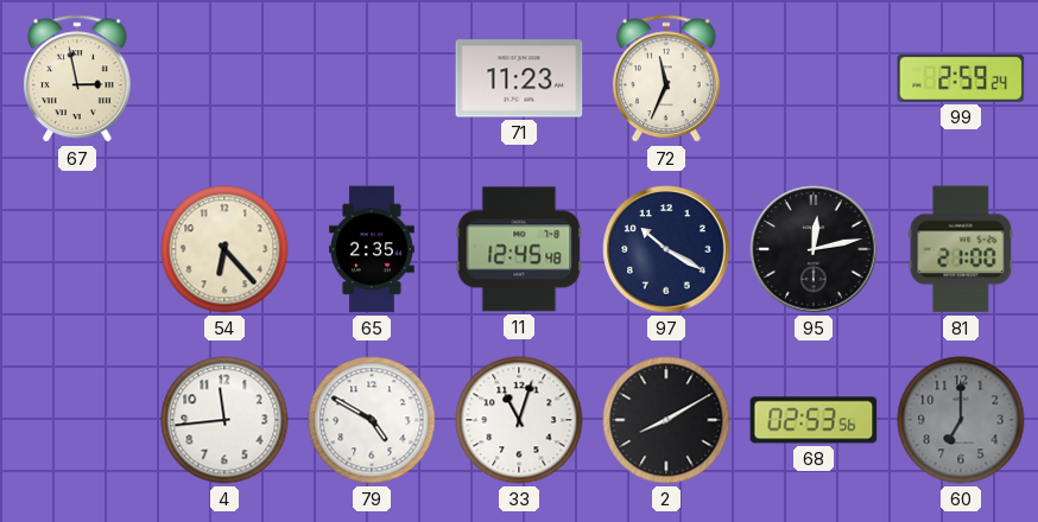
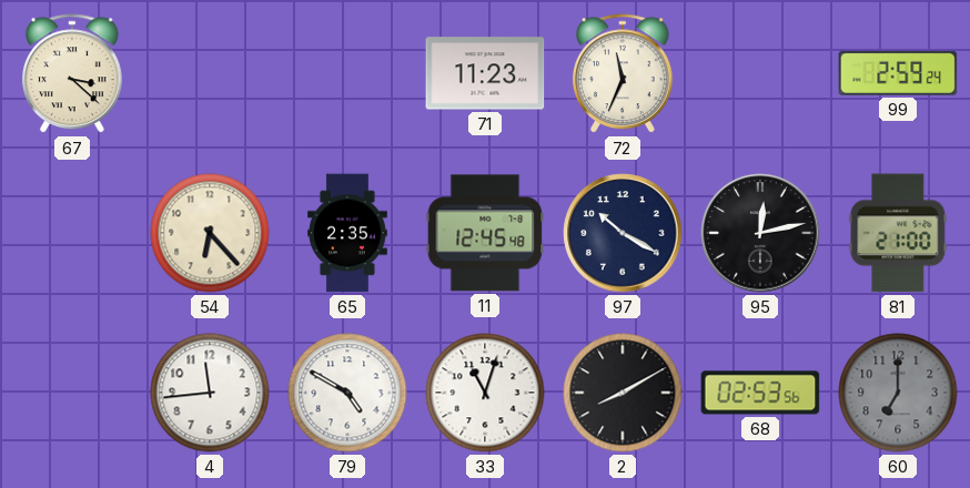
67: 2:58 -> 3:22
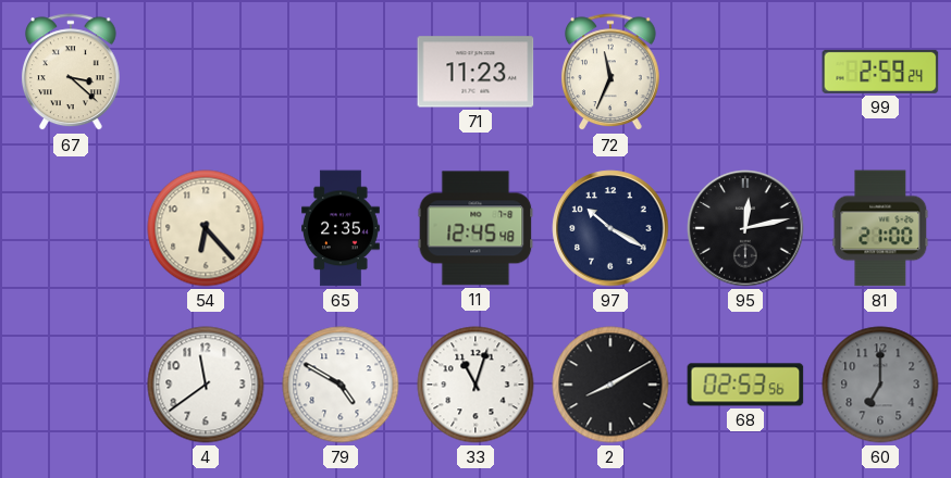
4: 11:44 -> 11:39
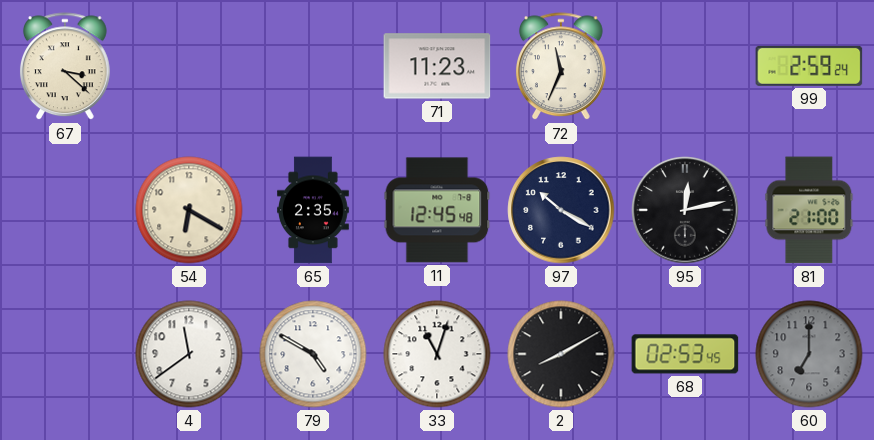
54: 6:23 -> 6:20
68: 02:53:56 -> 02:53:45
